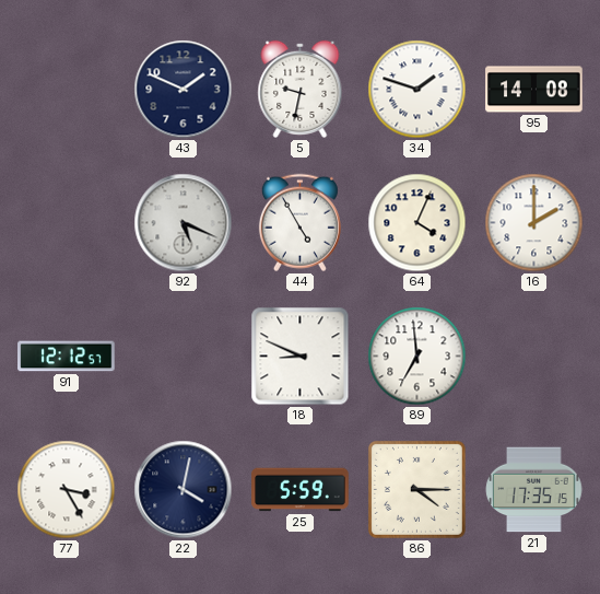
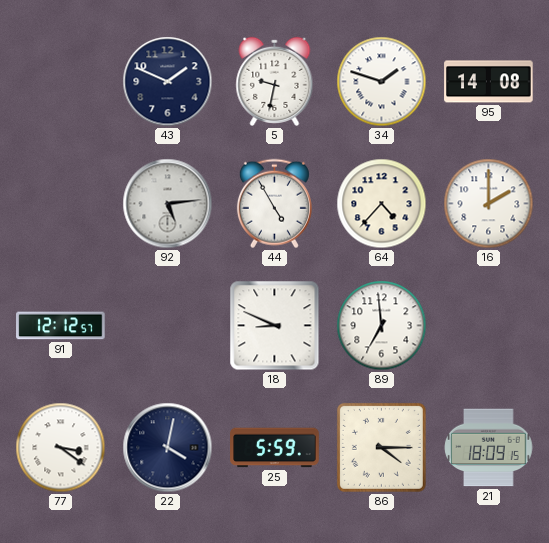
92: 5:19 -> 5:14
64: 4:04 -> 4:37
77: 3:25 -> 3:21
21: 17:35 -> 18:09
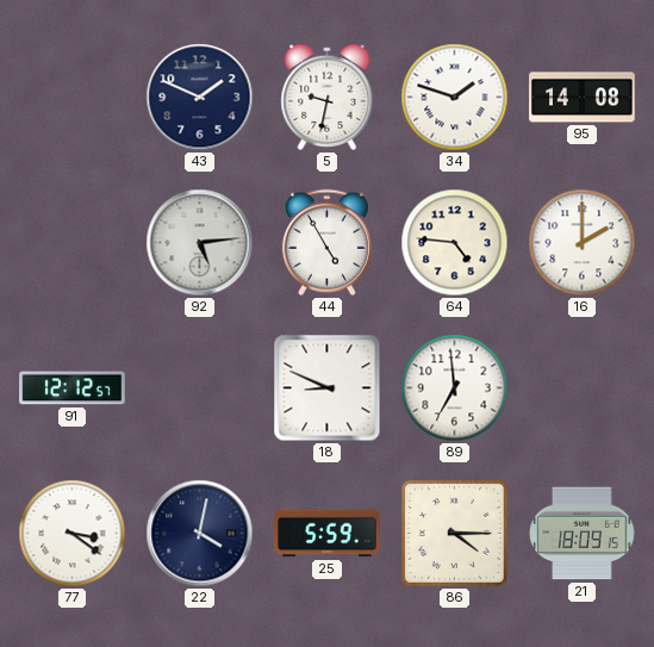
64: 4:37 -> 4:46
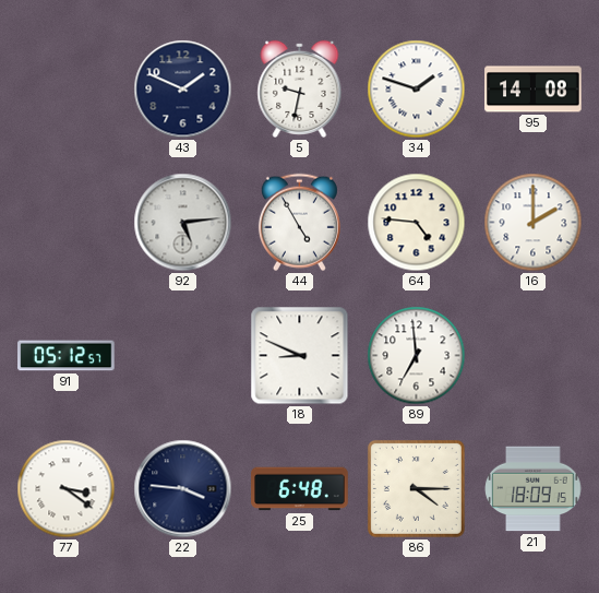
91: 12:12 -> 05:12
22: 4:02 -> 3:46
25: 5:59 -> 6:48
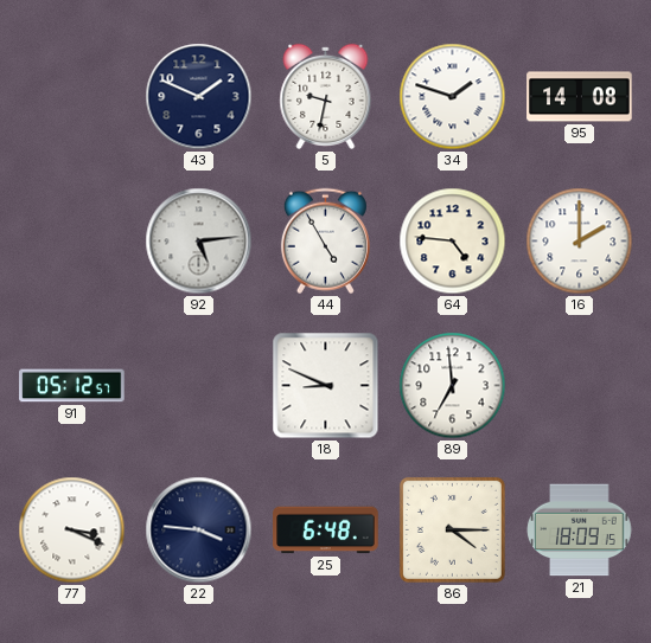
77: 3:21 -> 3:19
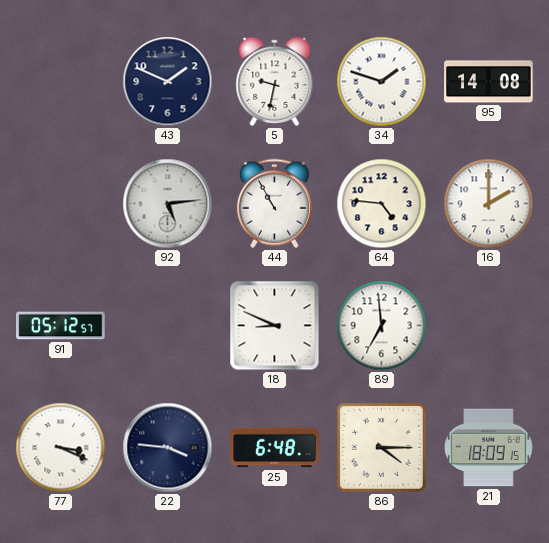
44: 4:55 -> 10:55
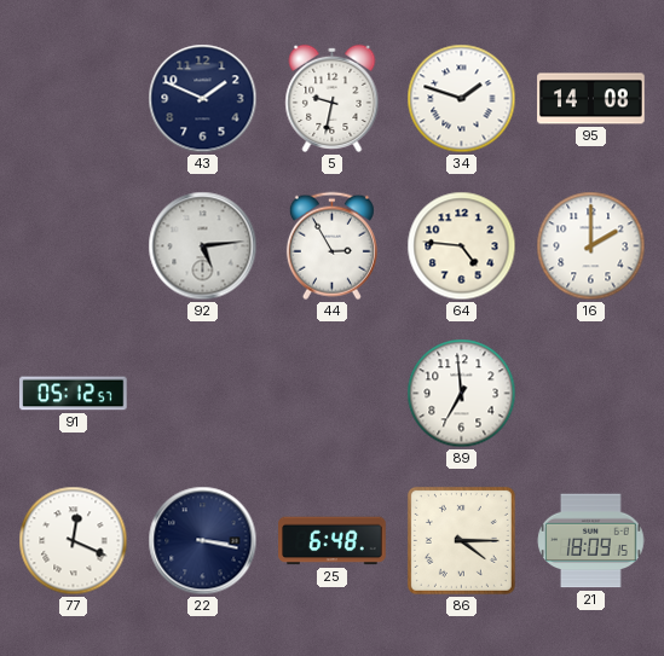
44: 10:55 -> 2:55
18: 8:49 -> none
77: 3:19 -> 12:19
22: 3:46 -> 3:17
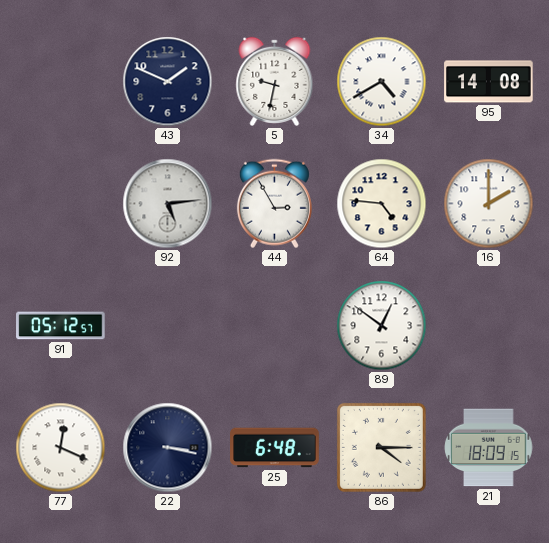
34: 1:48 -> 4:40
89: 6:59 -> 12:51
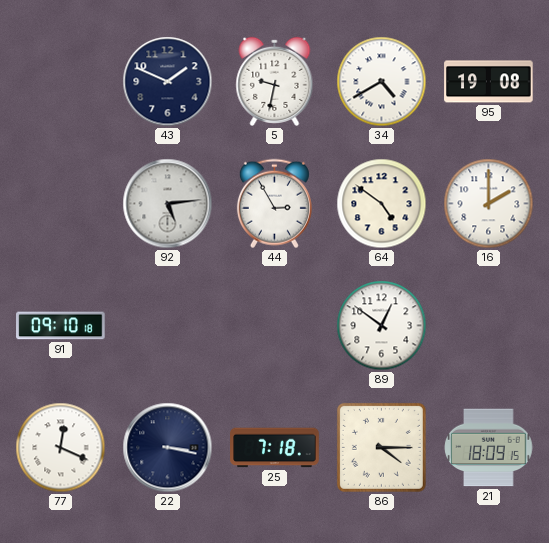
95: 14:08 -> 19:08
64: 4:46 -> 4:51
91: 05:12 -> 09:10
25: 6:48 -> 7:18
